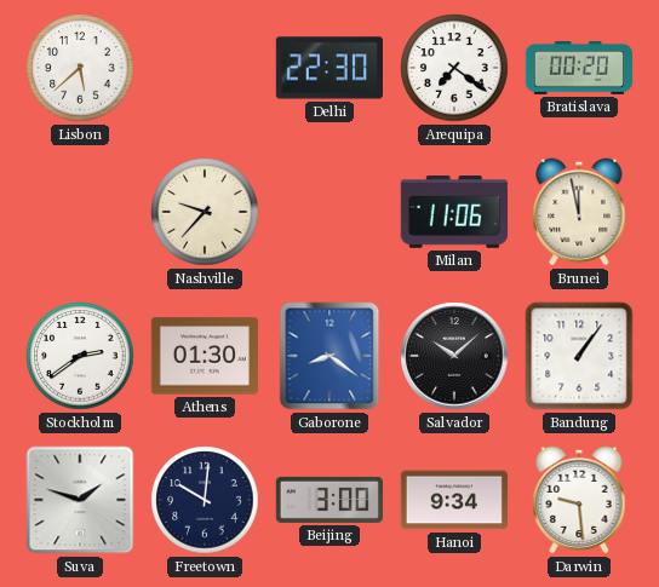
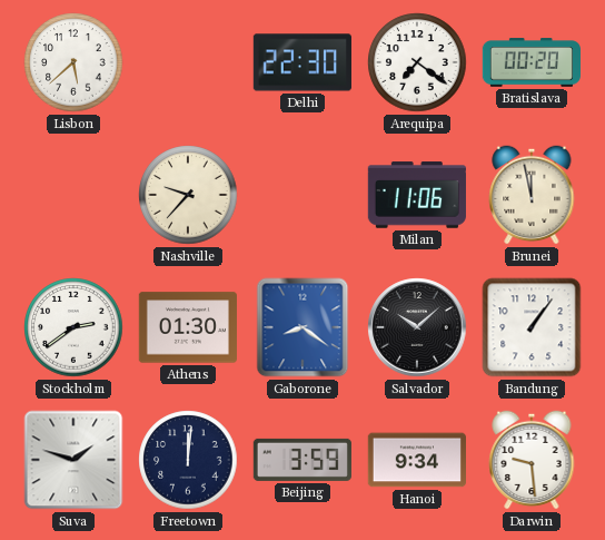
Freetown: 10:01 -> 12:01
Beijing: 3:00 -> 3:59
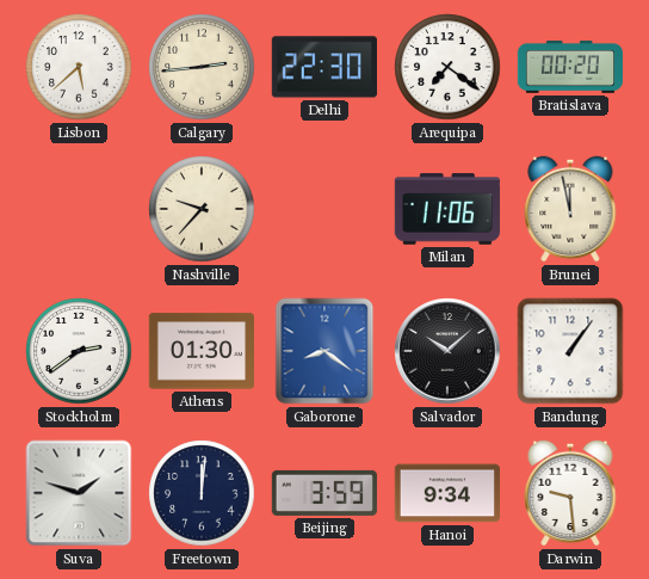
Calgary: none -> 2:44
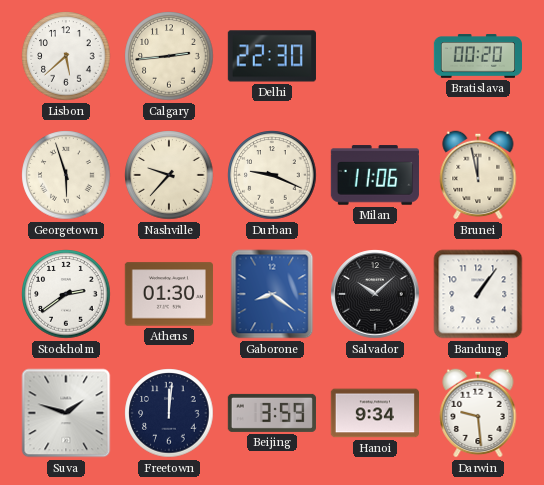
Arequipa: 7:21 -> none
Georgetown: none -> 5:57
Durban: none -> 9:19
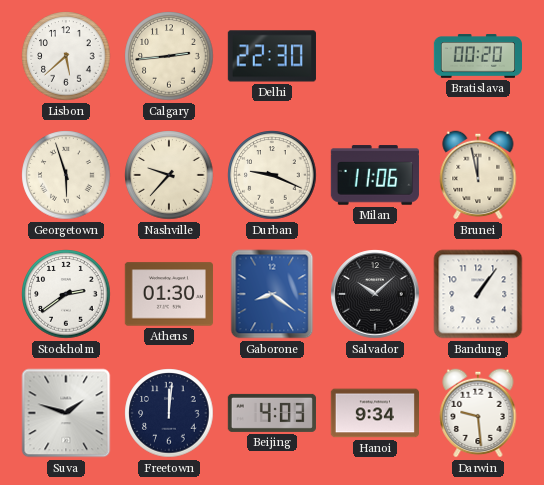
Beijing: 3:59 -> 4:03
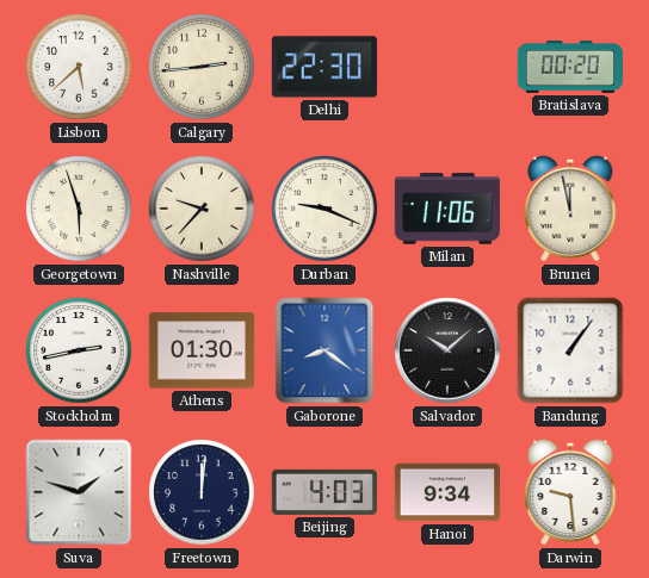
Stockholm: 2:39 -> 2:43
